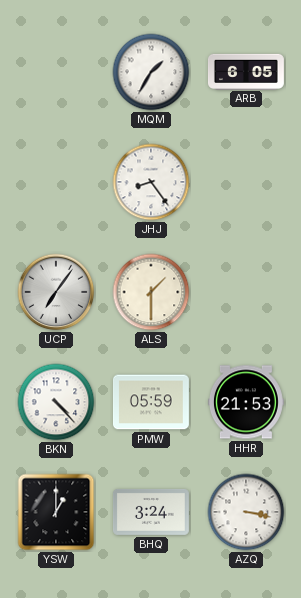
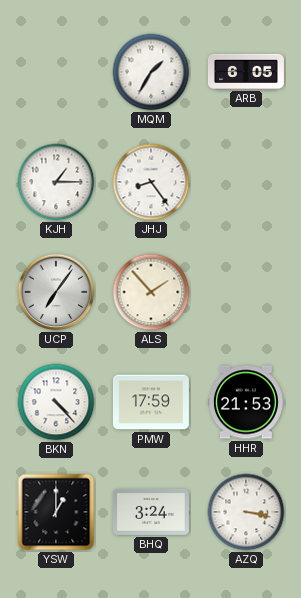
KJH: none -> 1:15
ALS: 1:30 -> 1:53
PMW: 05:59 -> 17:59
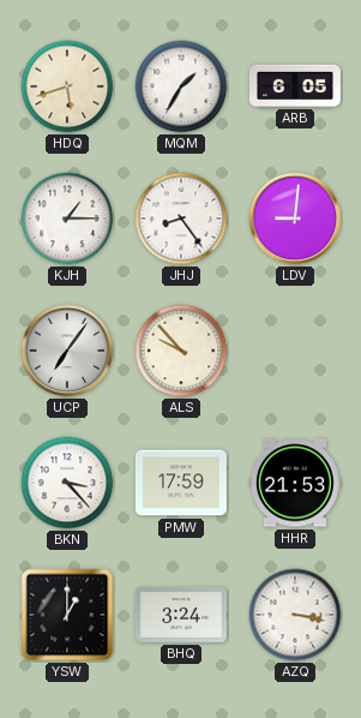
HDQ: none -> 5:42
LDV: none -> 9:01
ALS: 1:53 -> 9:53
BKN: 4:23 -> 3:23
